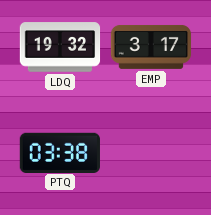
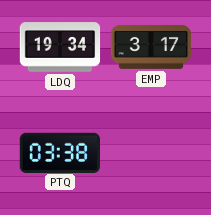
LDQ: 19:32 -> 19:34
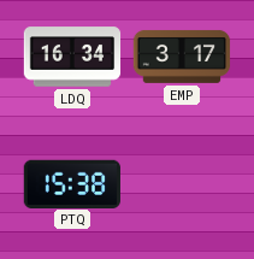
LDQ: 19:34 -> 16:34
PTQ: 03:38 -> 15:38
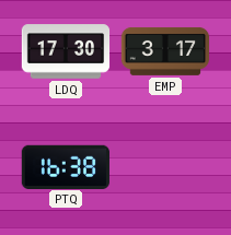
LDQ: 16:34 -> 17:30
PTQ: 15:38 -> 16:38
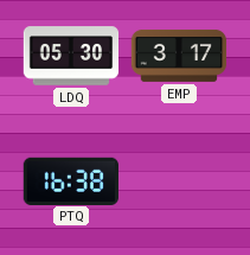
LDQ: 17:30 -> 05:30
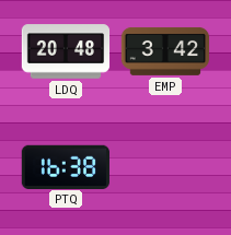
LDQ: 05:30 -> 20:48
EMP: 3:17 -> 3:42
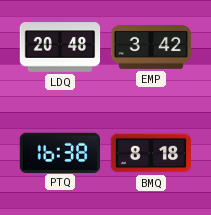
BMQ: none -> 8:18
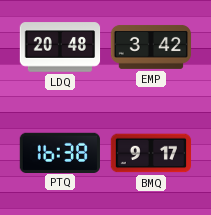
BMQ: 8:18 -> 9:17
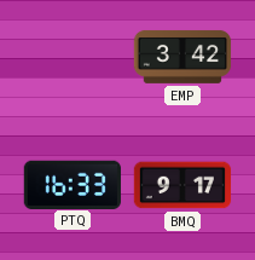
LDQ: 20:48 -> none
PTQ: 16:38 -> 16:33
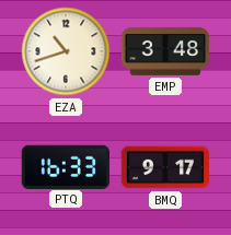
EZA: none -> 10:42
EMP: 3:42 -> 3:48
